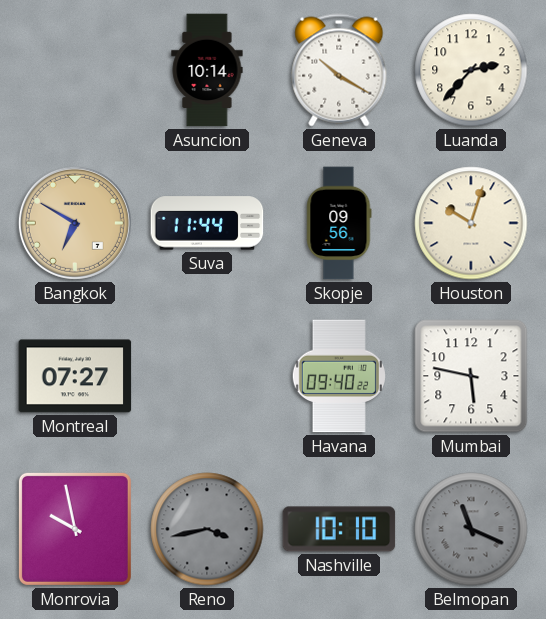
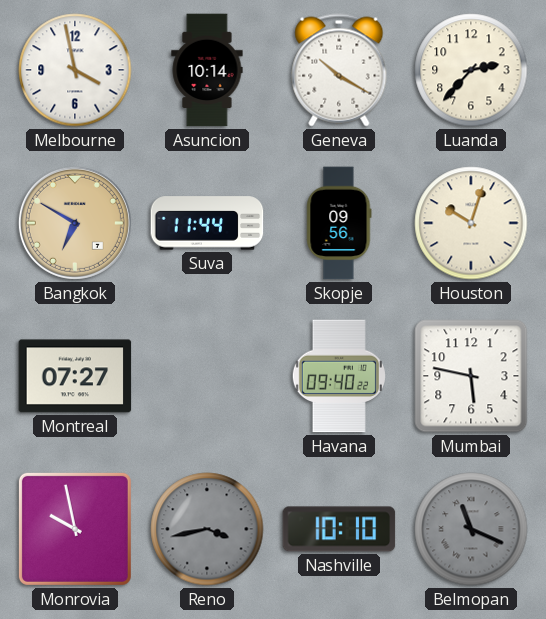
Melbourne: none -> 3:58
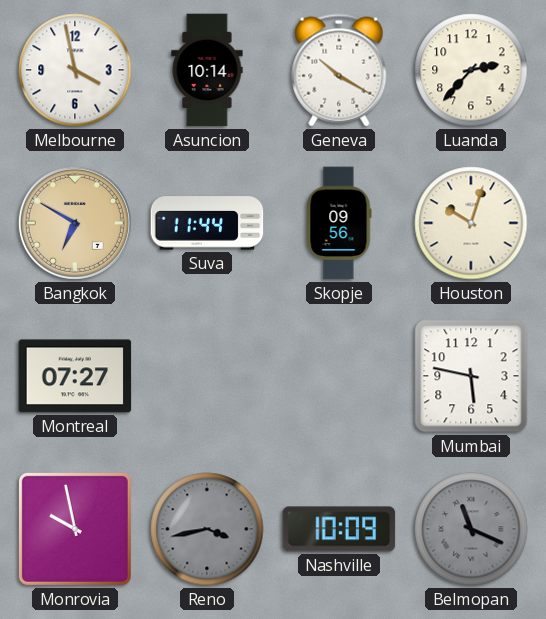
Havana: 09:40 -> none
Nashville: 10:10 -> 10:09
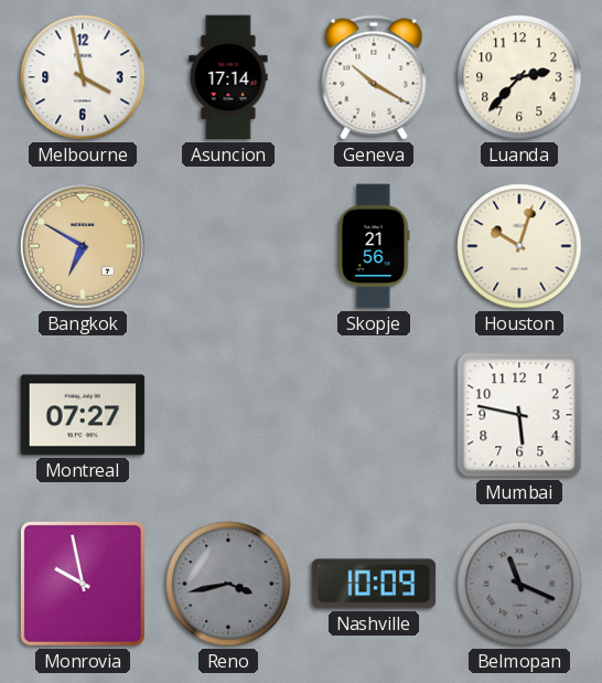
Asuncion: 10:14 -> 17:14
Suva: 11:44 -> none
Skopje: 09:56 -> 21:56
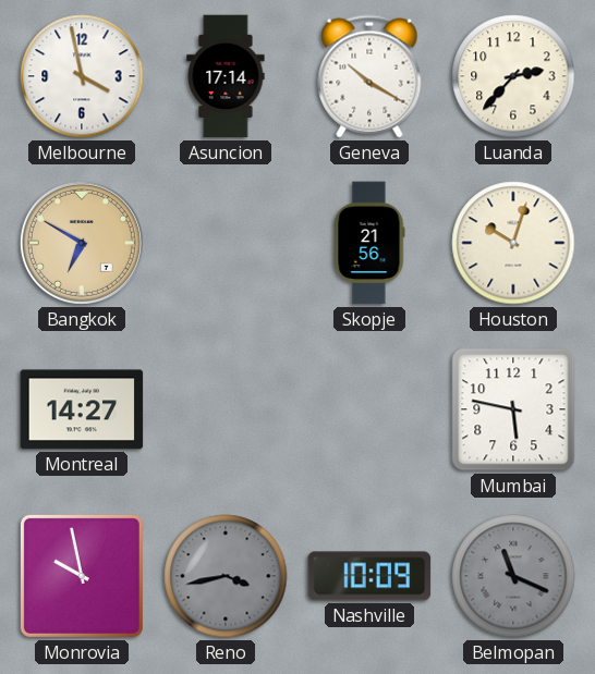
Montreal: 07:27 -> 14:27
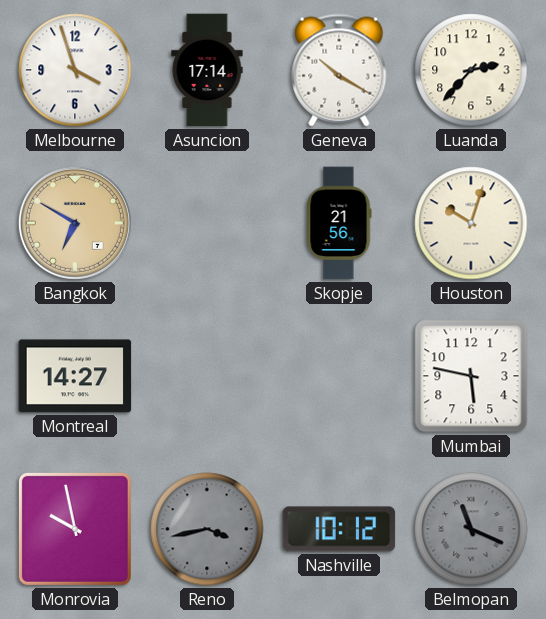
Melbourne: 3:58 -> 3:57
Nashville: 10:09 -> 10:12
